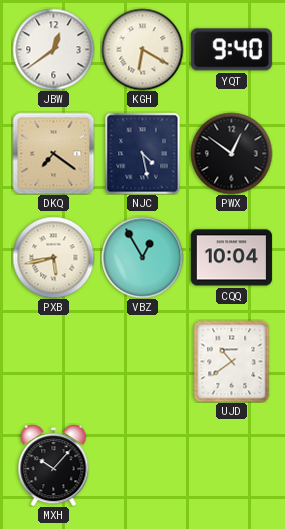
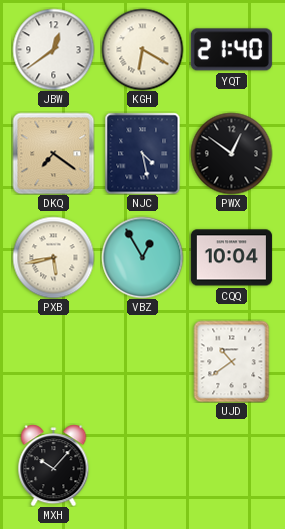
YQT: 9:40 -> 21:40
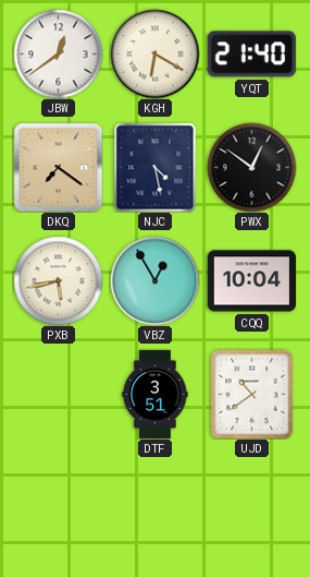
DTF: none -> 3:51
MXH: 10:07 -> none
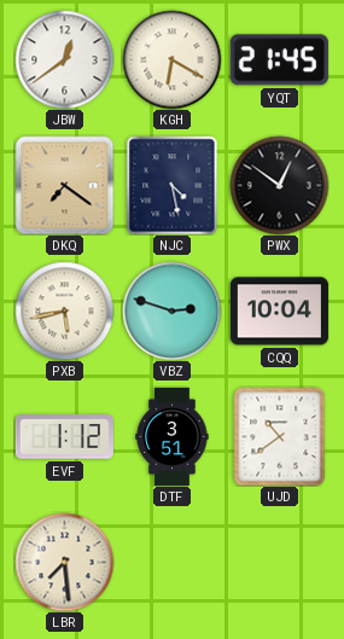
YQT: 21:40 -> 21:45
VBZ: 12:55 -> 2:48
EVF: none -> 1:12
LBR: none -> 7:29
